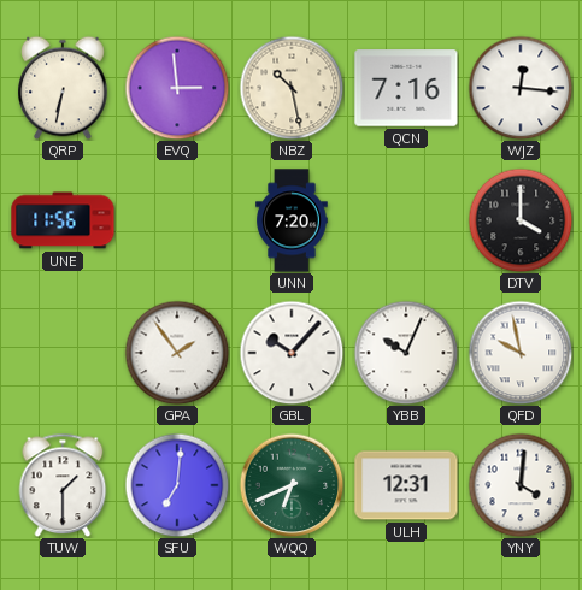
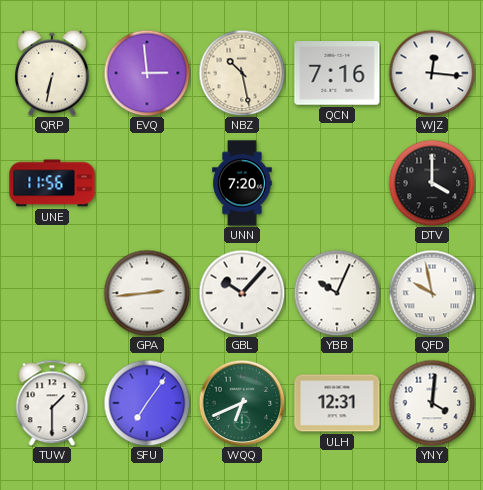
GPA: 1:54 -> 2:44
SFU: 7:01 -> 7:06
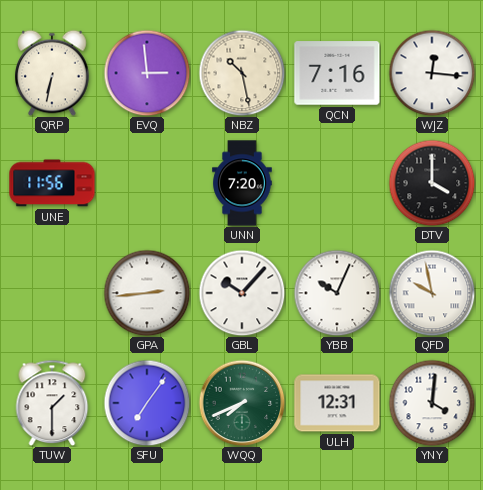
WQQ: 6:41 -> 7:41
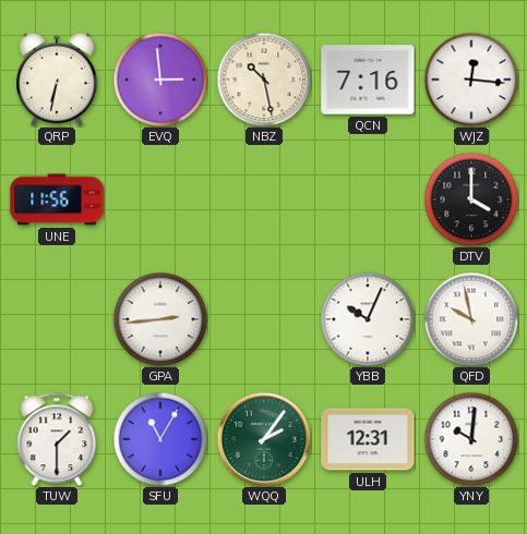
UNN: 7:20 -> none
GBL: 10:07 -> none
SFU: 7:06 -> 11:05
WQQ: 7:41 -> 2:06
YNY: 4:01 -> 10:01
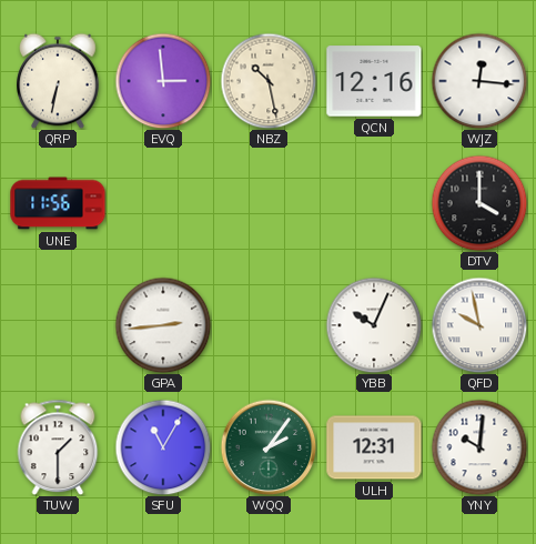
QCN: 7:16 -> 12:16
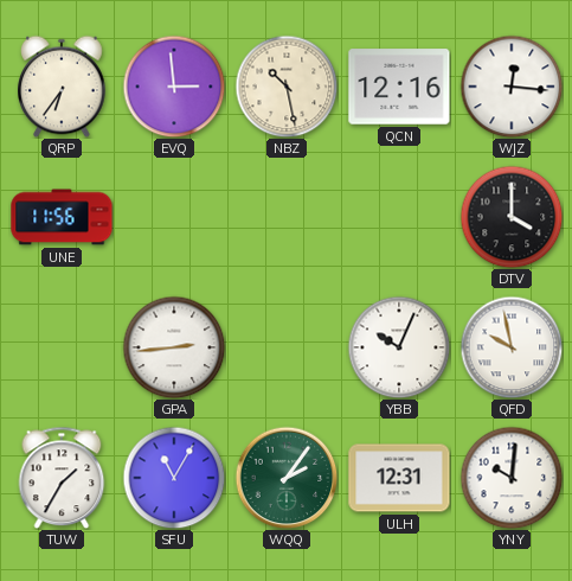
QRP: 6:32 -> 6:36
TUW: 1:30 -> 1:35
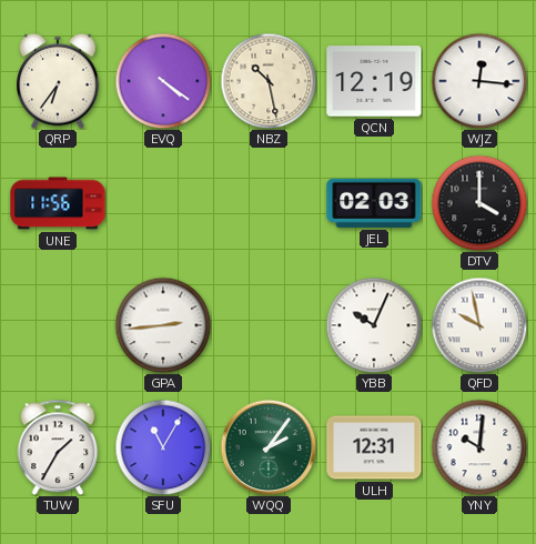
EVQ: 2:59 -> 4:21
QCN: 12:16 -> 12:19
JEL: none -> 02:03
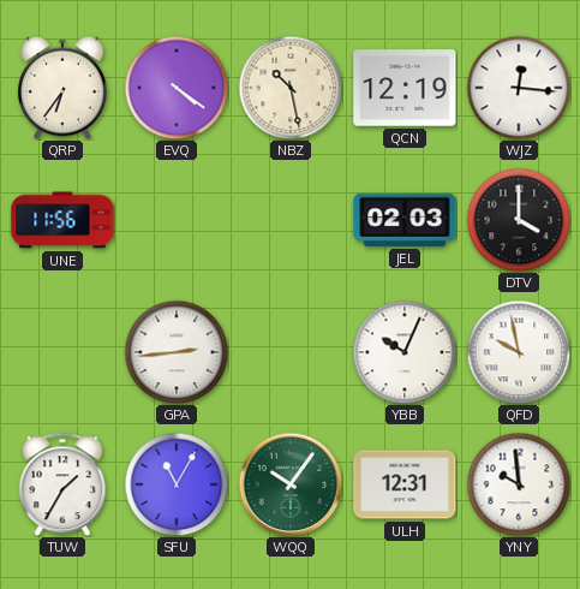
WQQ: 2:06 -> 10:06
YNY: 10:01 -> 9:59
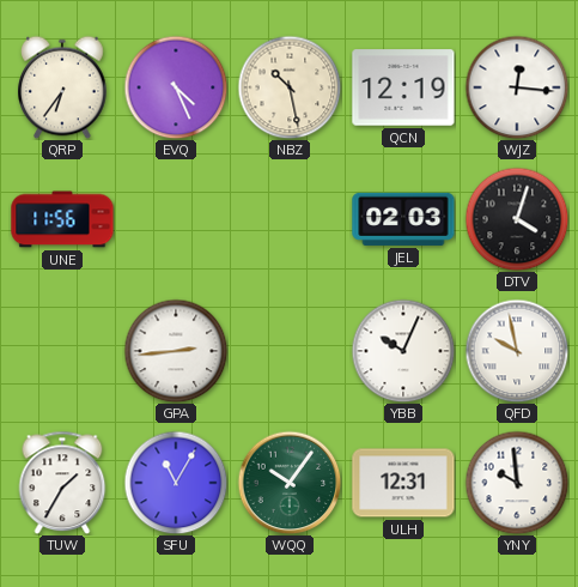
EVQ: 4:21 -> 4:26
DTV: 4:00 -> 4:03
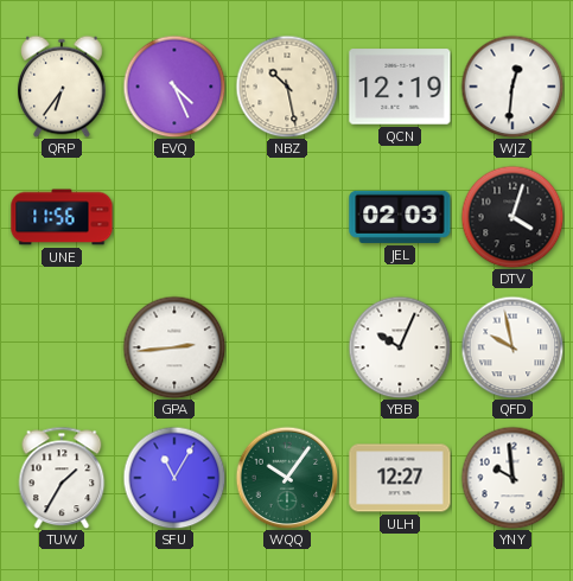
WJZ: 12:16 -> 12:31
ULH: 12:31 -> 12:27
